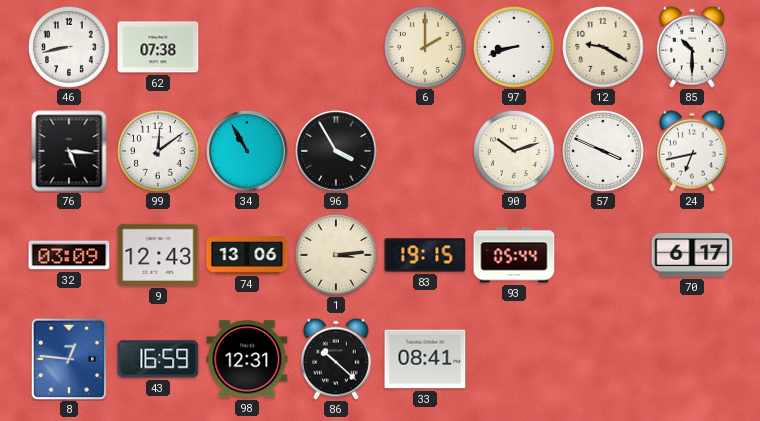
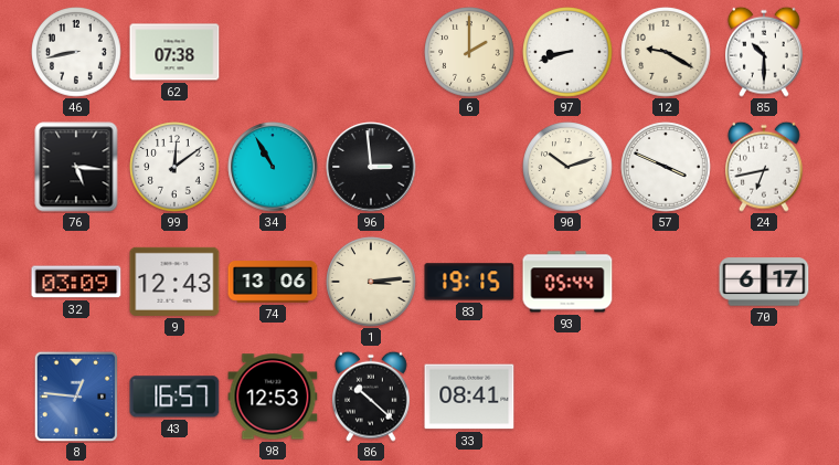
96: 3:55 -> 2:59
43: 16:59 -> 16:57
98: 12:31 -> 12:53
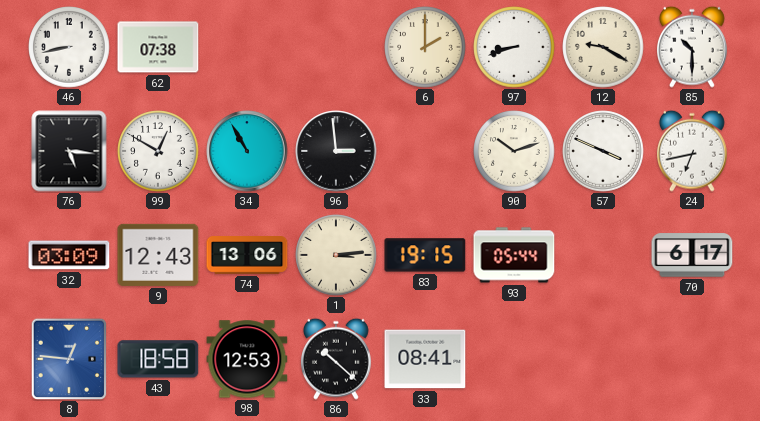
99: 12:09 -> 12:50
43: 16:57 -> 18:58
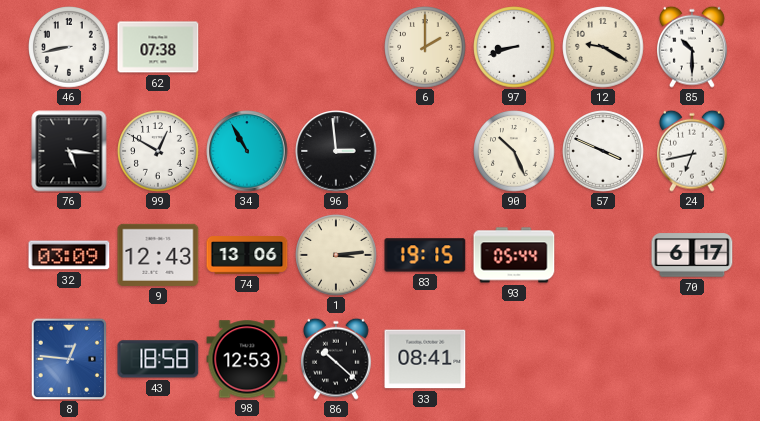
90: 10:12 -> 10:26
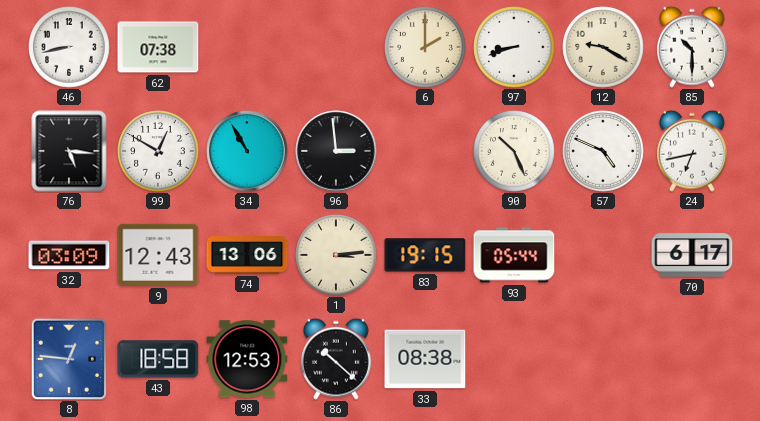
57: 3:49 -> 4:49
33: 08:41 -> 08:38
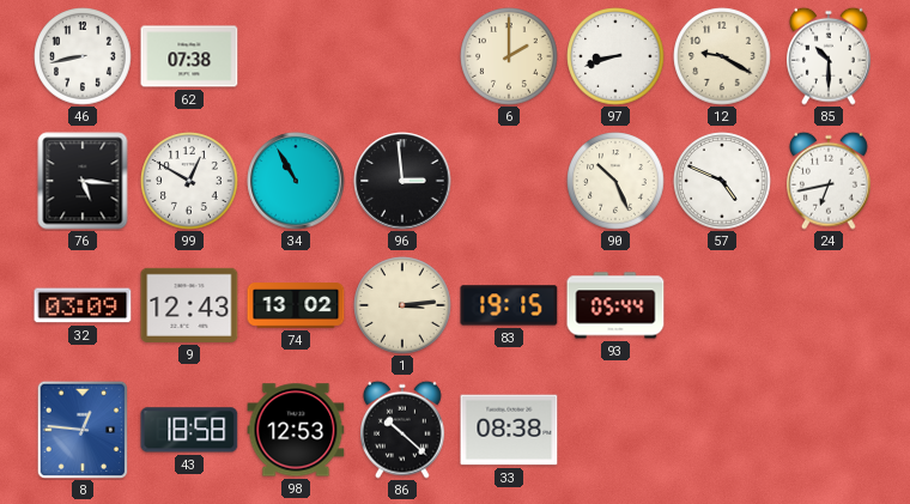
74: 13:06 -> 13:02
70: 6:17 -> none
